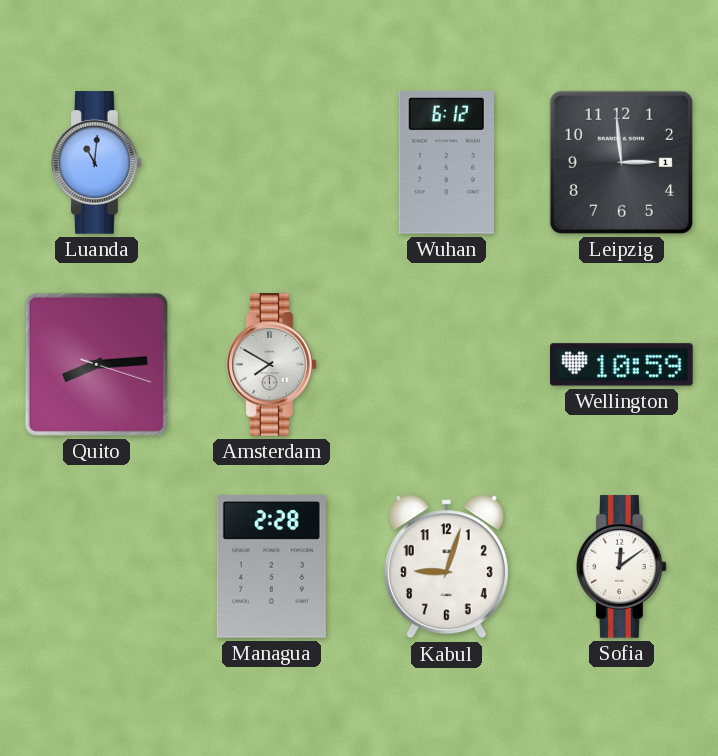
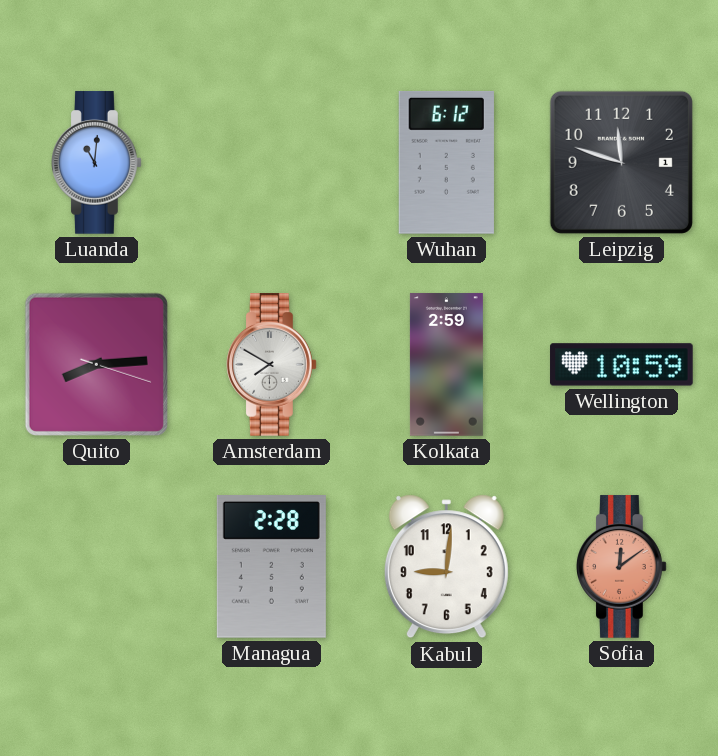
Leipzig: 2:59 -> 11:48
Kolkata: none -> 2:59
Kabul: 9:03 -> 9:01
Sofia dial: white -> salmon
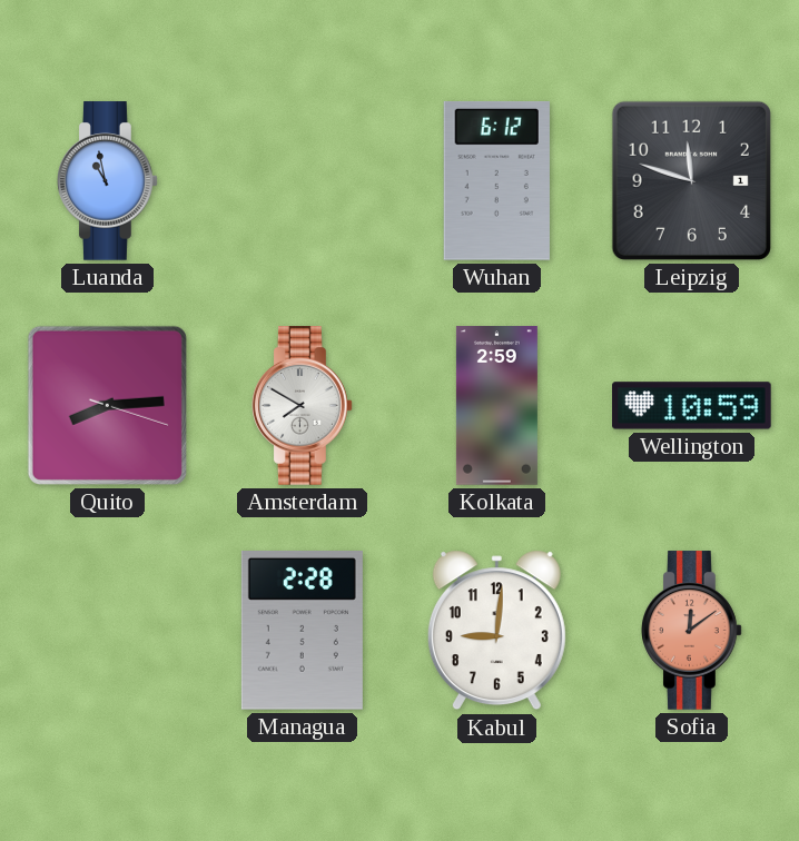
Luanda: 11:01 -> 10:58
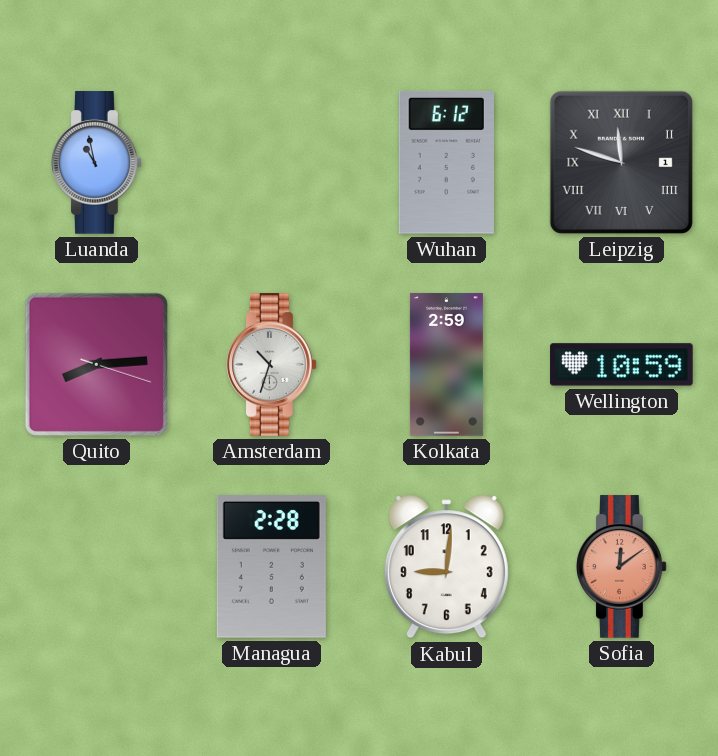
Leipzig numerals: Arabic -> Roman
Amsterdam: 7:50 -> 10:33
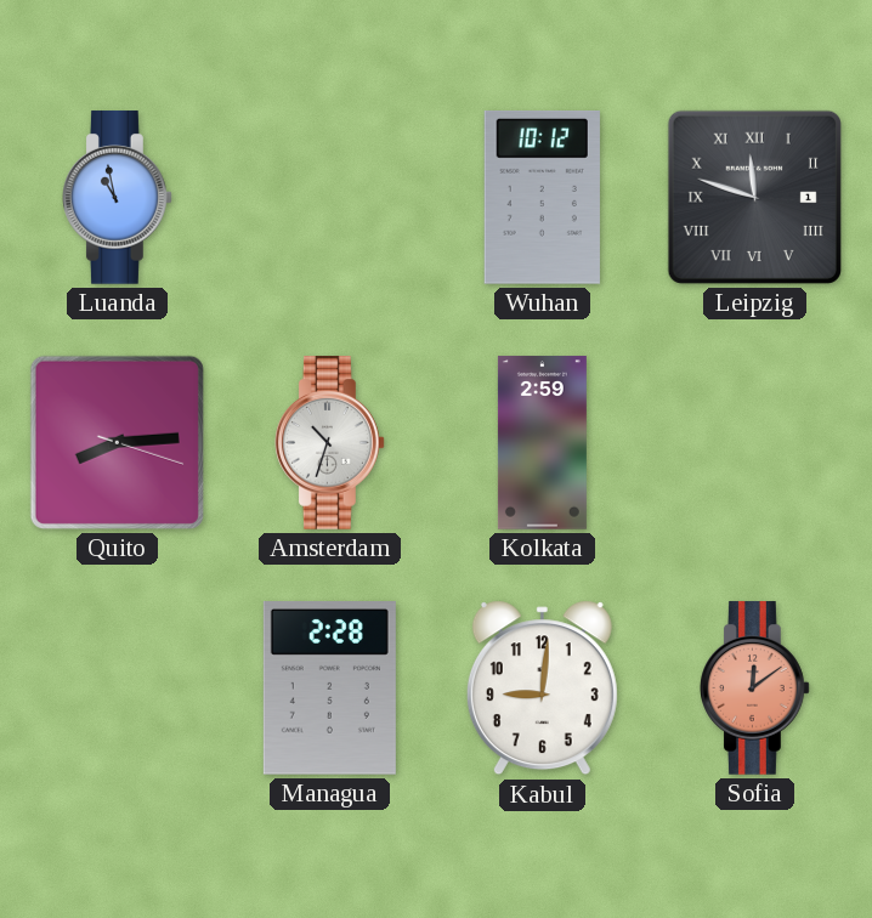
Wuhan: 6:12 -> 10:12
Wellington: 10:59 -> none
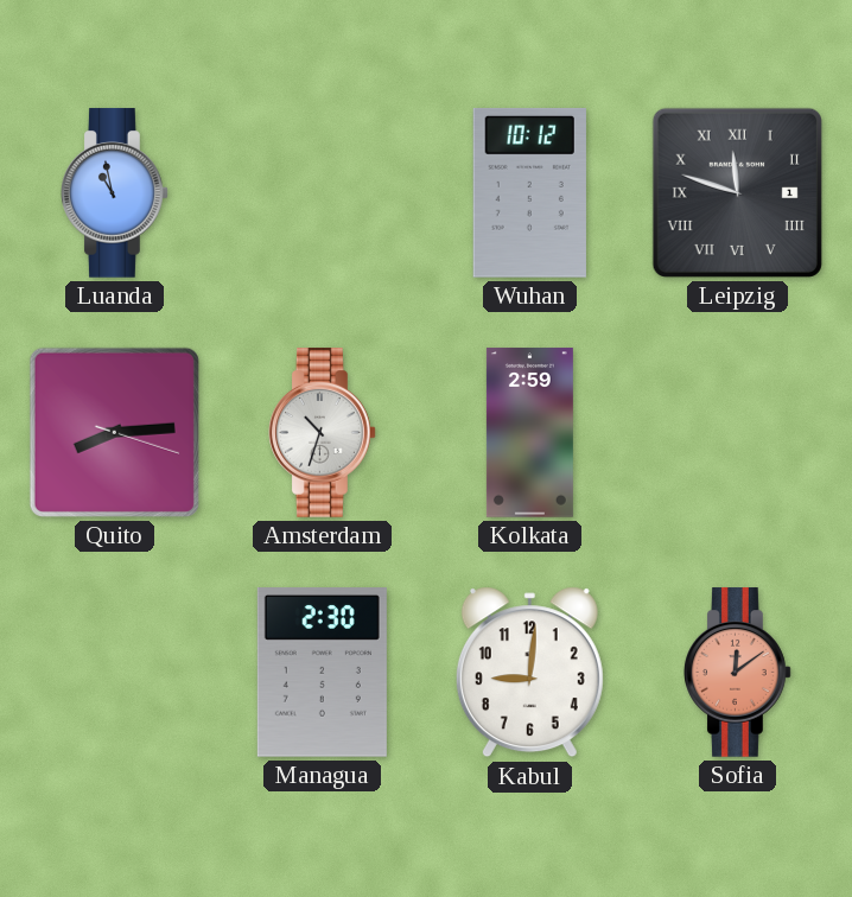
Managua: 2:28 -> 2:30
